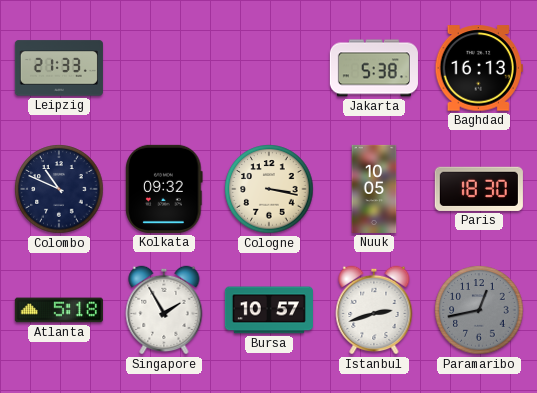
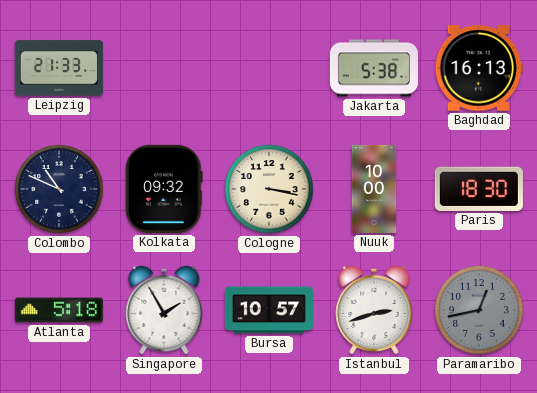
Nuuk: 10:05 -> 10:00
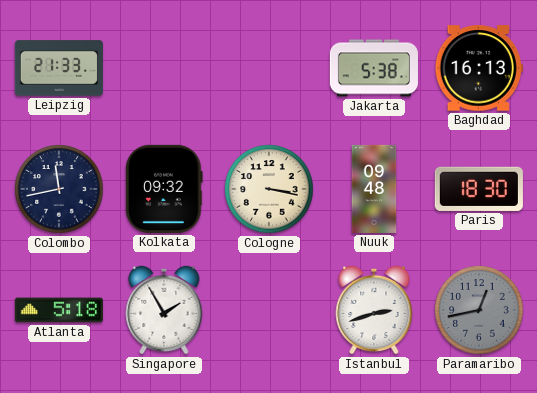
Colombo: 10:49 -> 11:43
Nuuk: 10:00 -> 09:48
Bursa: 10:57 -> none
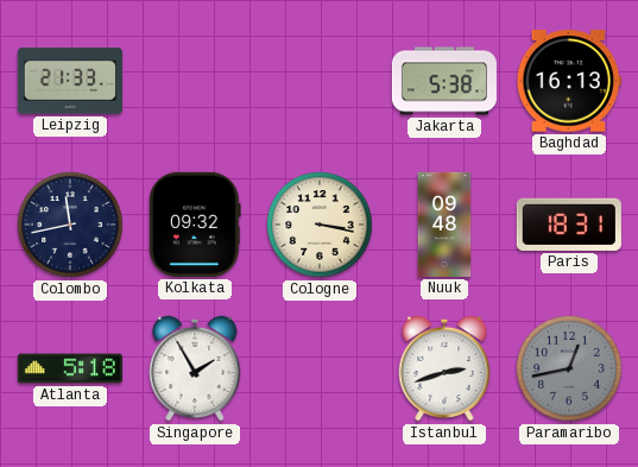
Paris: 18:30 -> 18:31
